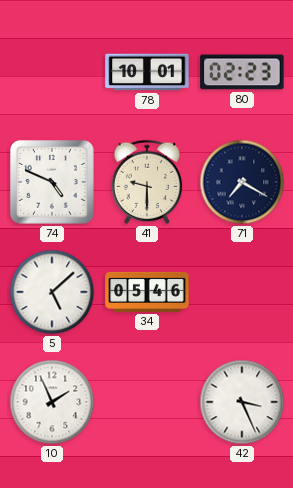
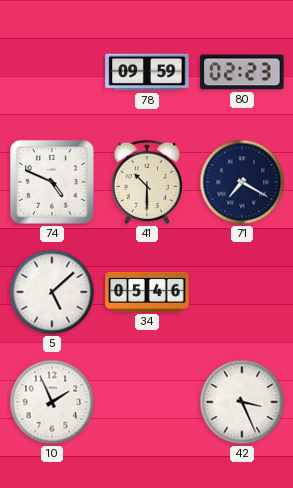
78: 10:01 -> 09:59
41: 9:30 -> 10:30
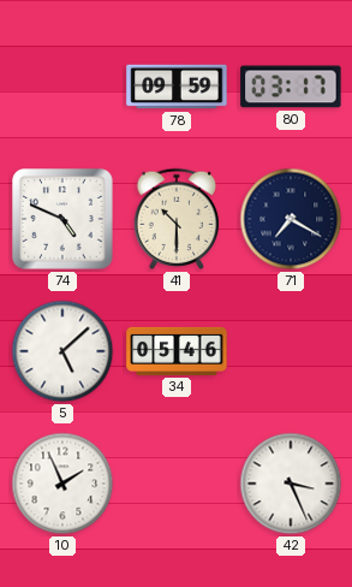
80: 02:23 -> 03:17
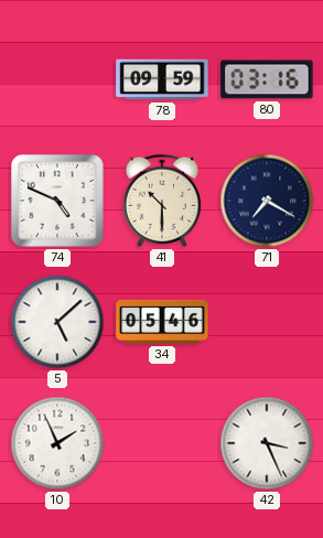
80: 03:17 -> 03:16
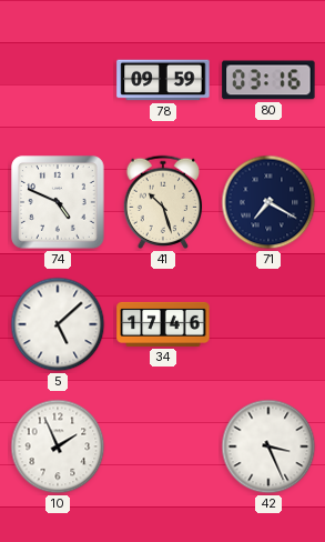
41: 10:30 -> 10:27
34: 05:46 -> 17:46
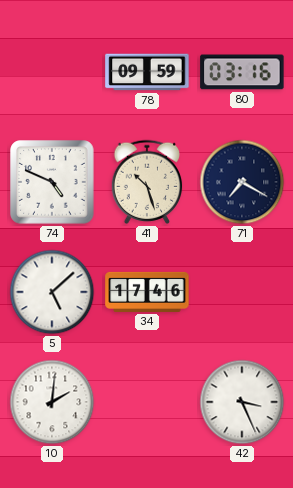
10: 1:56 -> 2:01
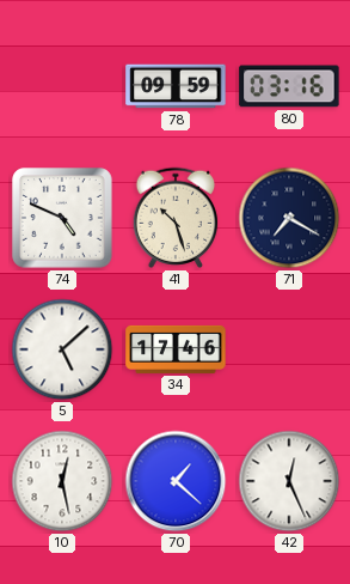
10: 2:01 -> 12:28
70: none -> 1:22
42: 3:26 -> 12:26
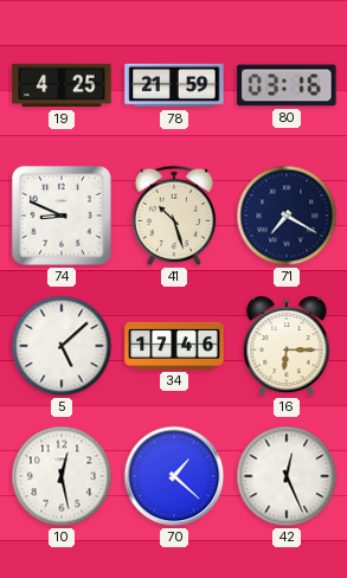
19: none -> 4:25
78: 09:59 -> 21:59
74: 4:49 -> 8:49
16: none -> 6:15
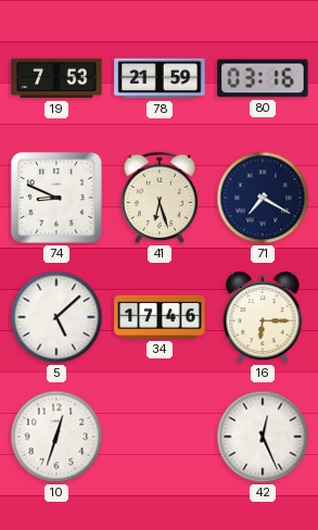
19: 4:25 -> 7:53
41: 10:27 -> 6:27
10: 12:28 -> 12:33
70: 1:22 -> none
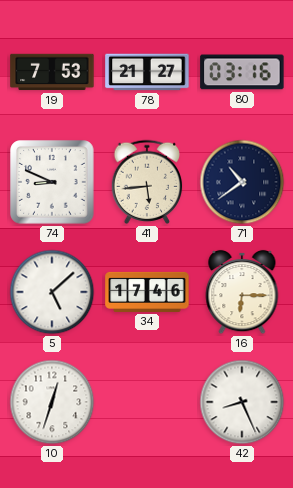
78: 21:59 -> 21:27
41: 6:27 -> 5:44
71: 7:20 -> 10:39
42: 12:26 -> 8:26
